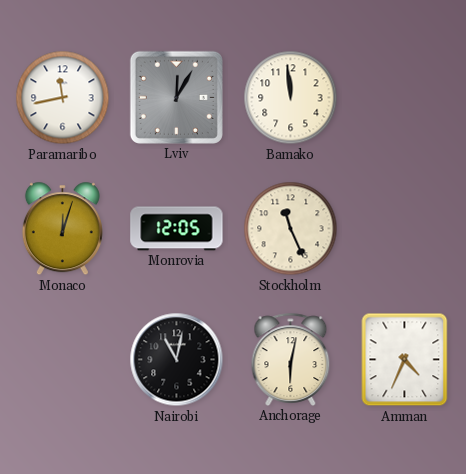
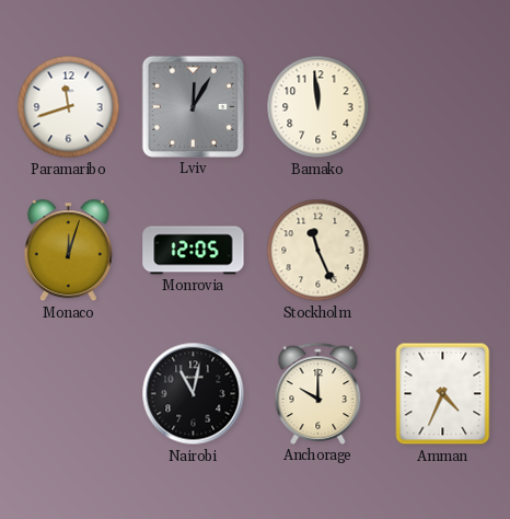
Paramaribo: 11:43 -> 11:42
Anchorage: 6:02 -> 10:00
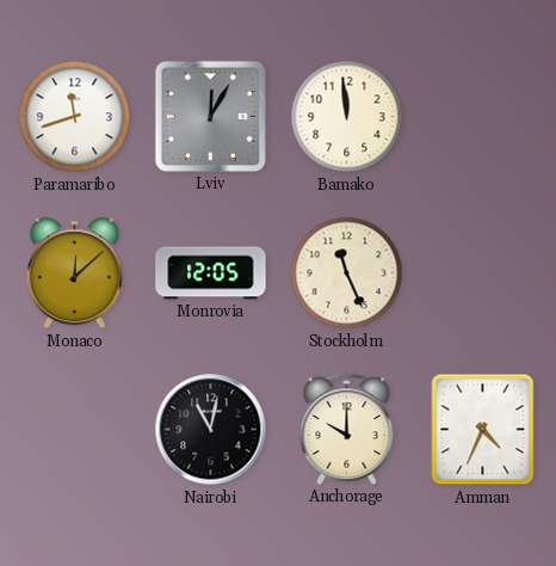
Monaco: 12:03 -> 12:08
